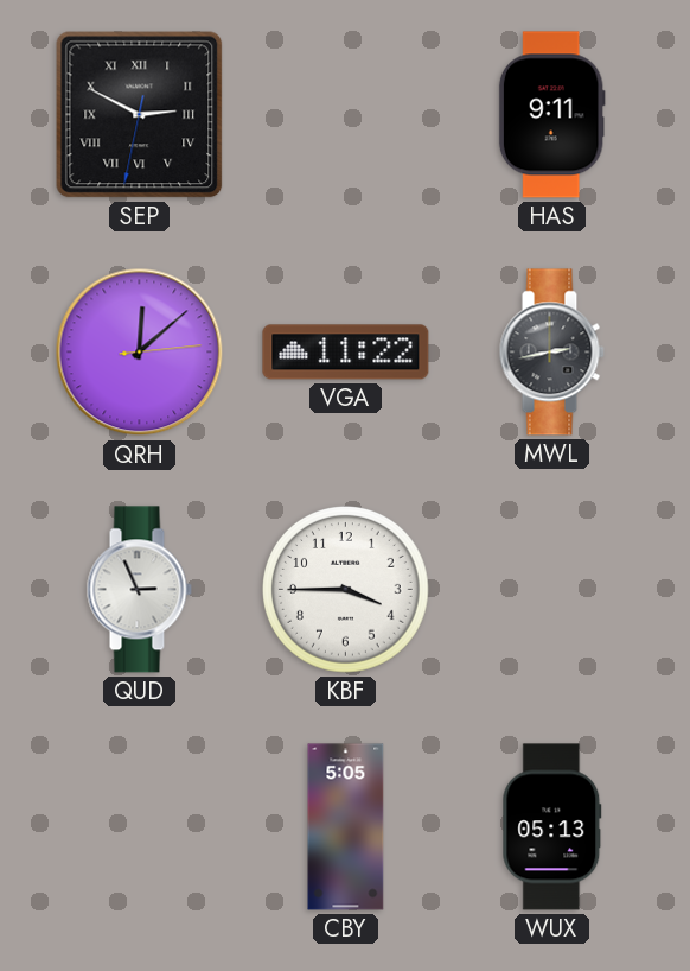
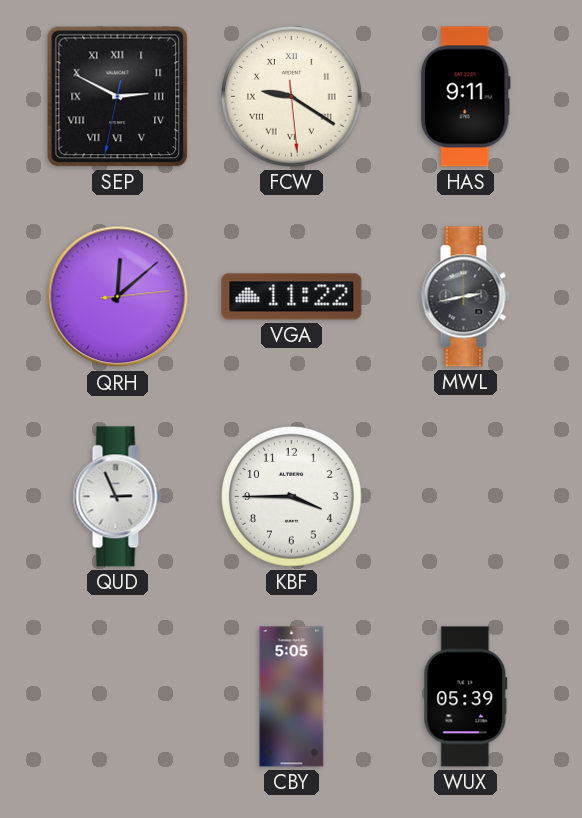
FCW: none -> 9:20
WUX: 05:13 -> 05:39
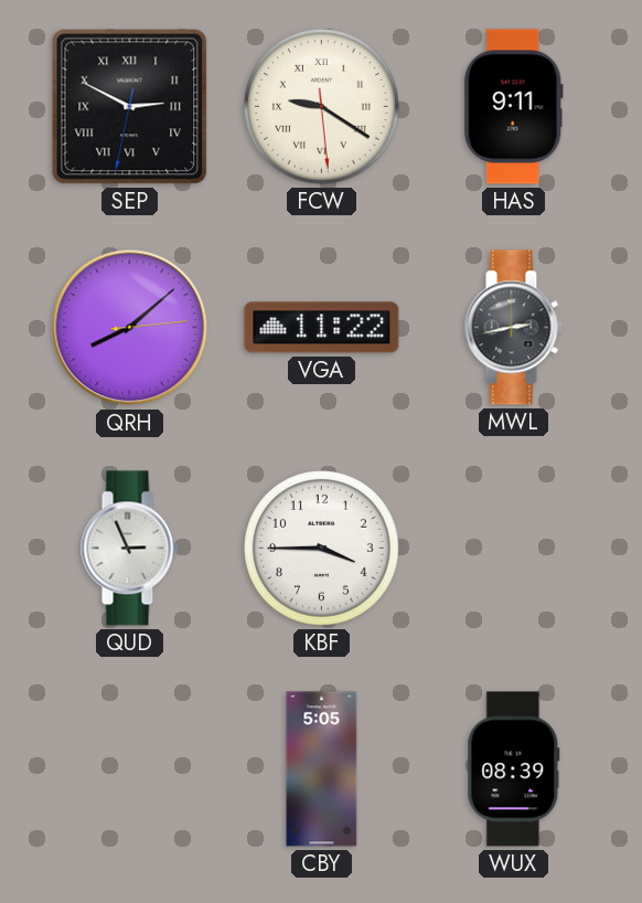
QRH: 12:08 -> 8:08
WUX: 05:39 -> 08:39
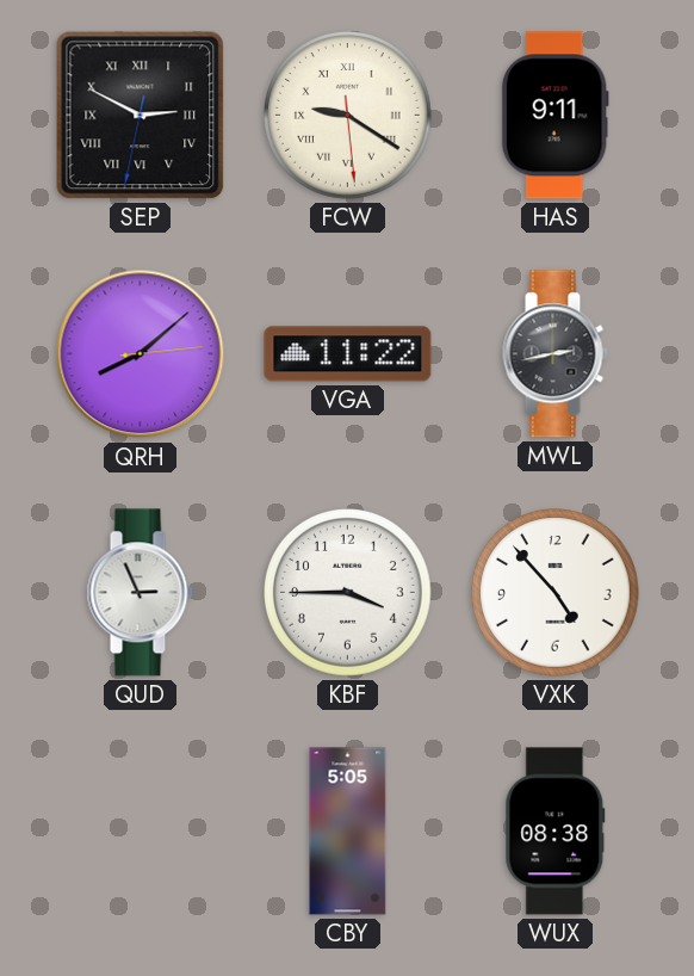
VXK: none -> 4:53
WUX: 08:39 -> 08:38
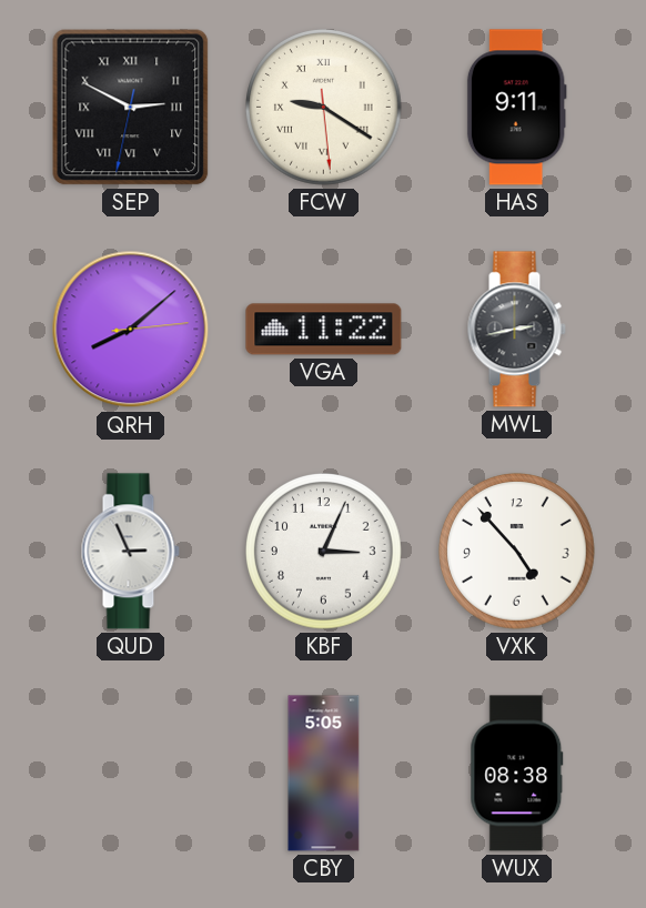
KBF: 3:45 -> 3:04
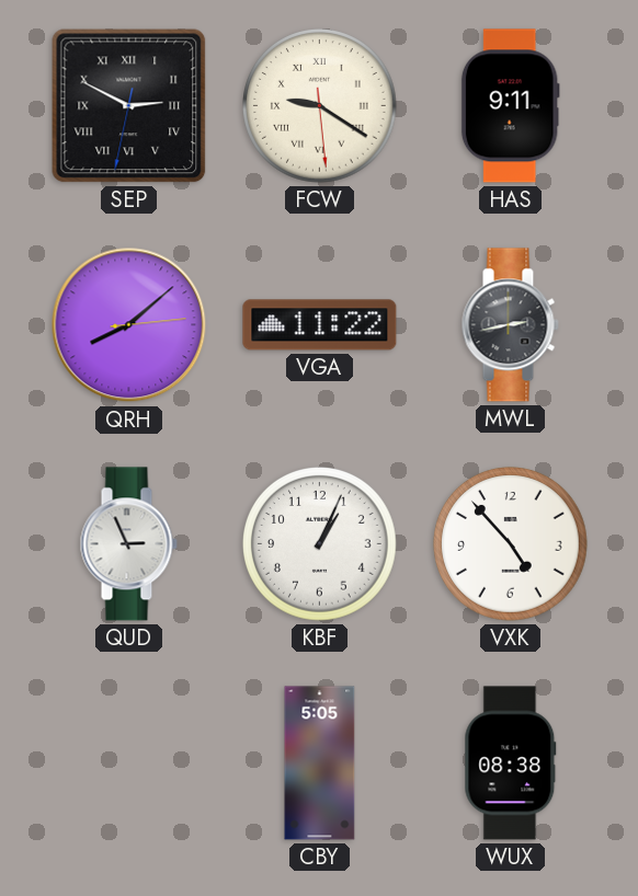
KBF: 3:04 -> 1:04
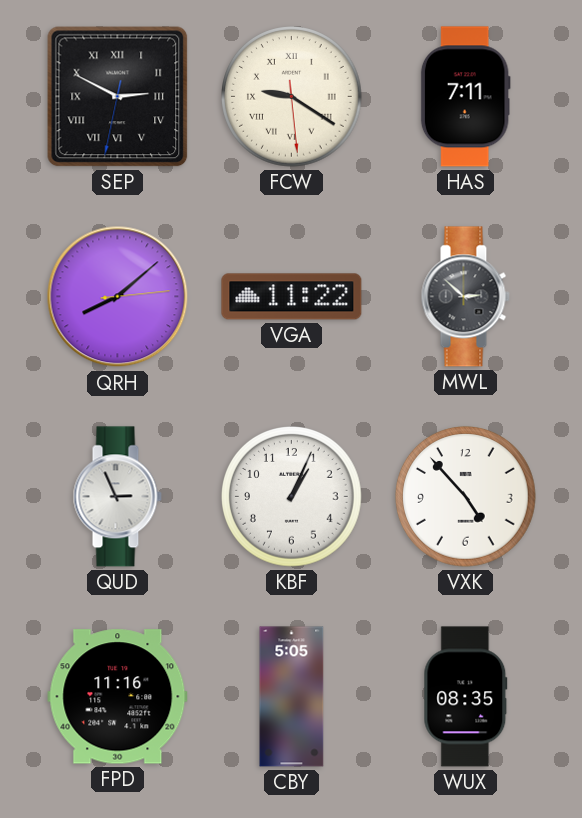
HAS: 9:11 -> 7:11
MWL: 2:43 -> 2:52
FPD: none -> 11:16
WUX: 08:38 -> 08:35
